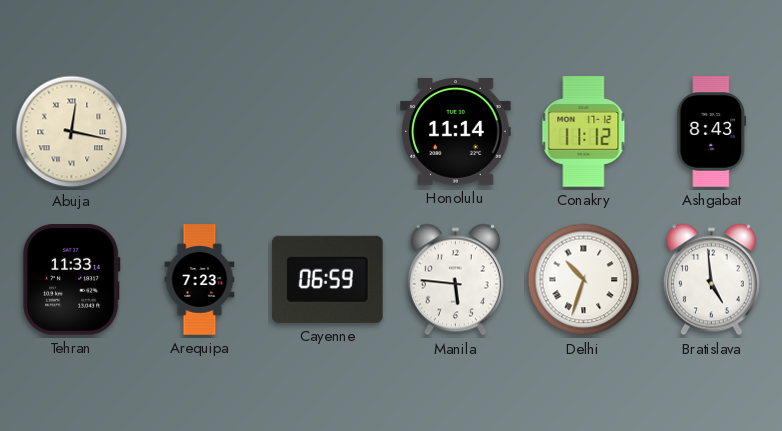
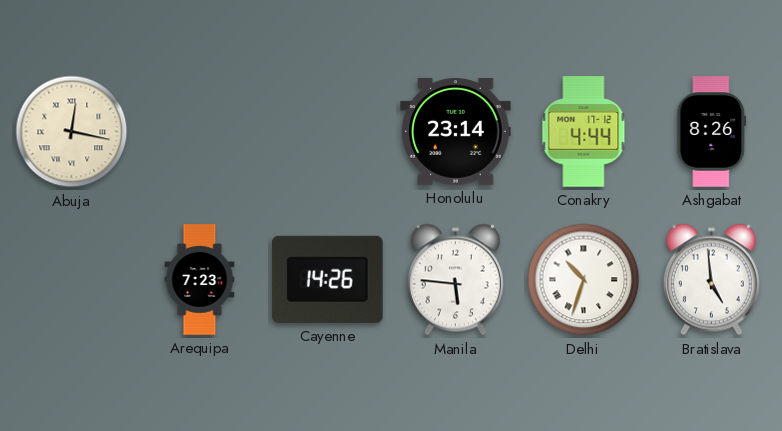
Honolulu: 11:14 -> 23:14
Conakry: 11:12 -> 4:44
Ashgabat: 8:43 -> 8:26
Tehran: 11:33 -> none
Cayenne: 06:59 -> 14:26
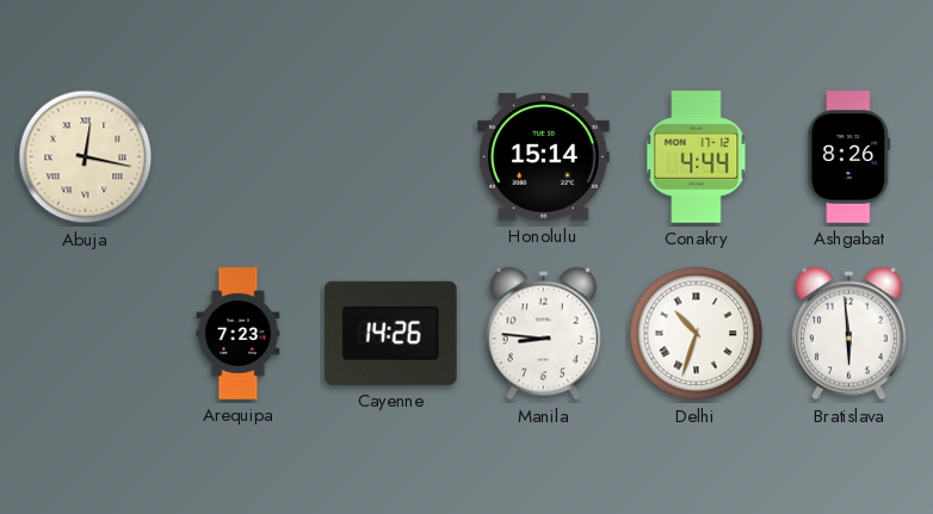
Honolulu: 23:14 -> 15:14
Manila: 5:46 -> 8:46
Bratislava: 4:59 -> 5:59
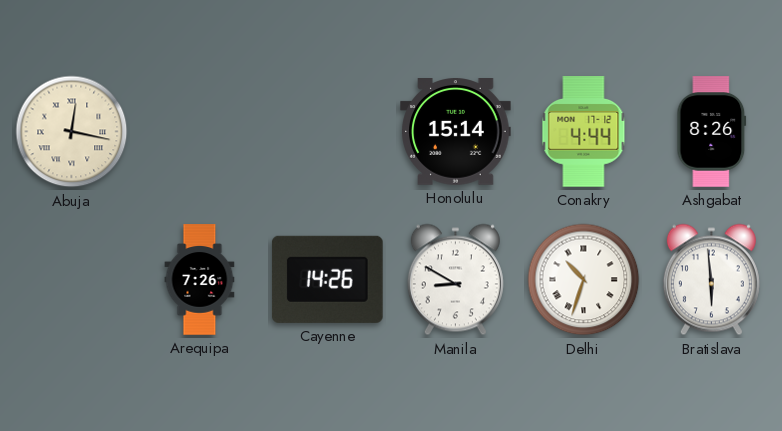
Arequipa: 7:23 -> 7:26
Manila: 8:46 -> 8:50
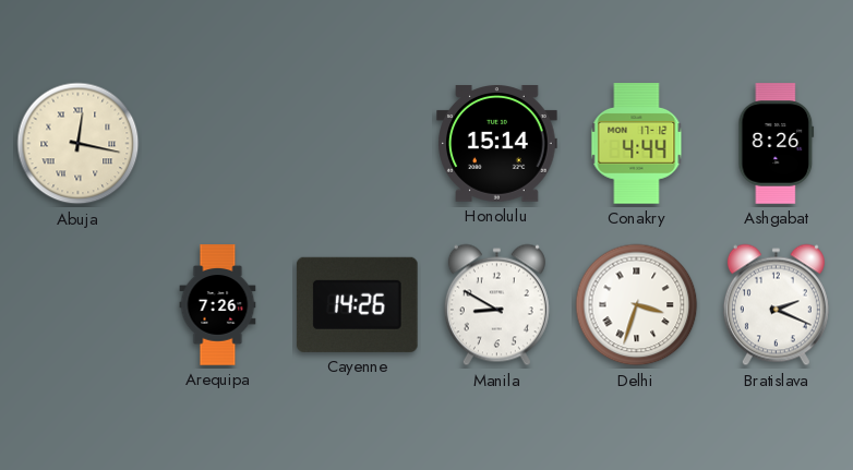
Delhi: 10:33 -> 3:33
Bratislava: 5:59 -> 2:19
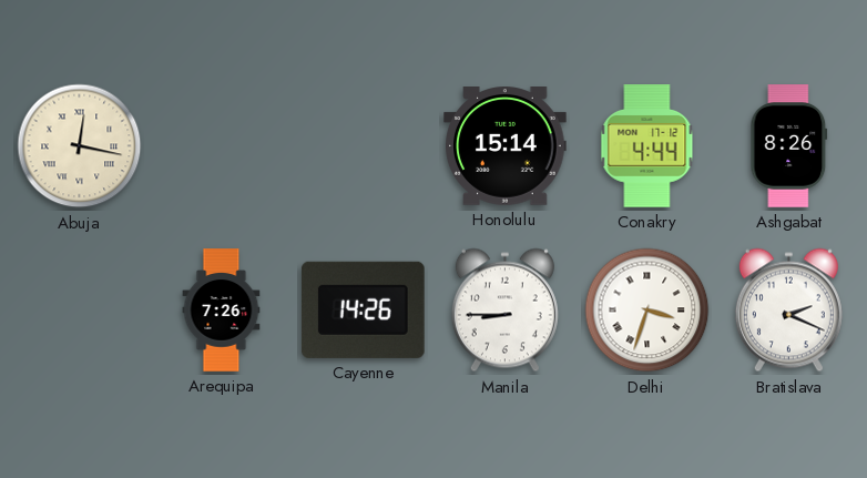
Manila: 8:50 -> 8:45
